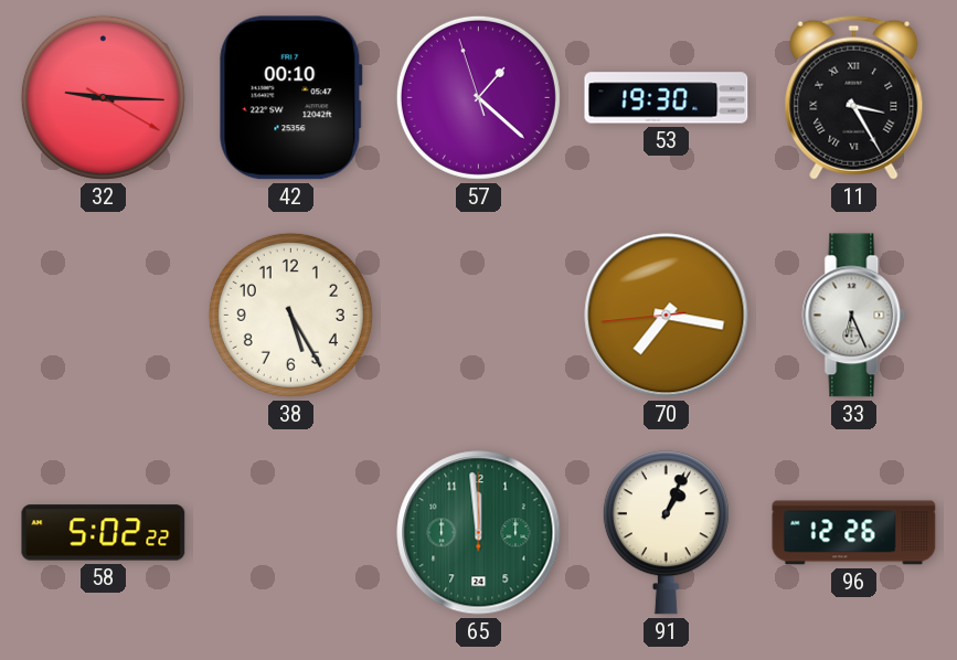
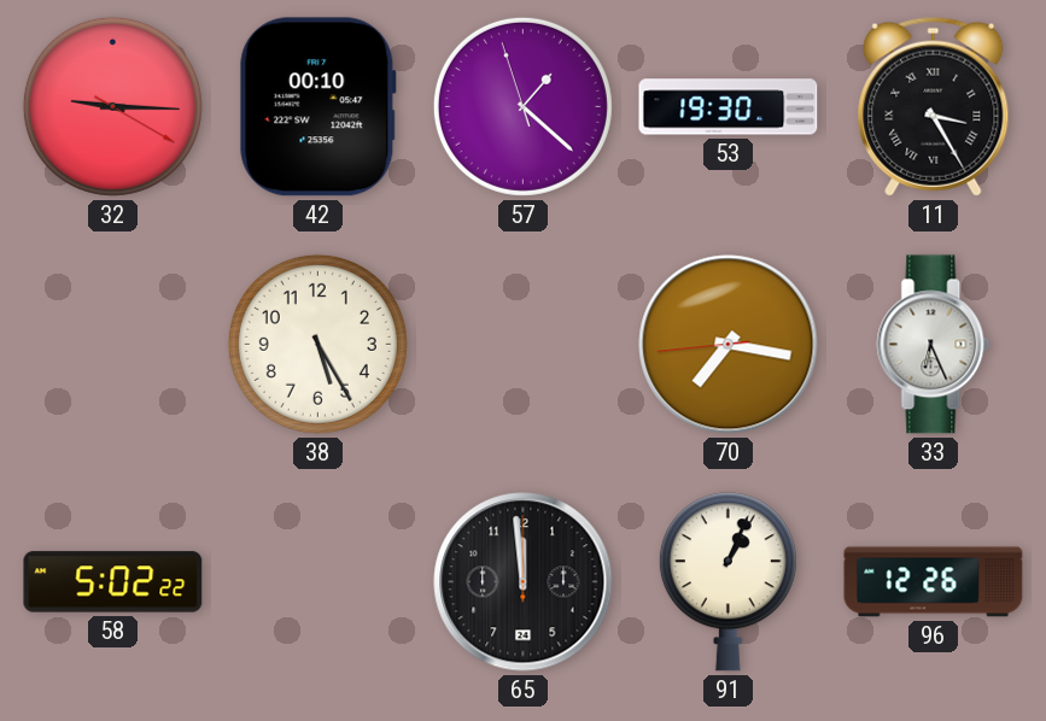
65 dial: green -> black
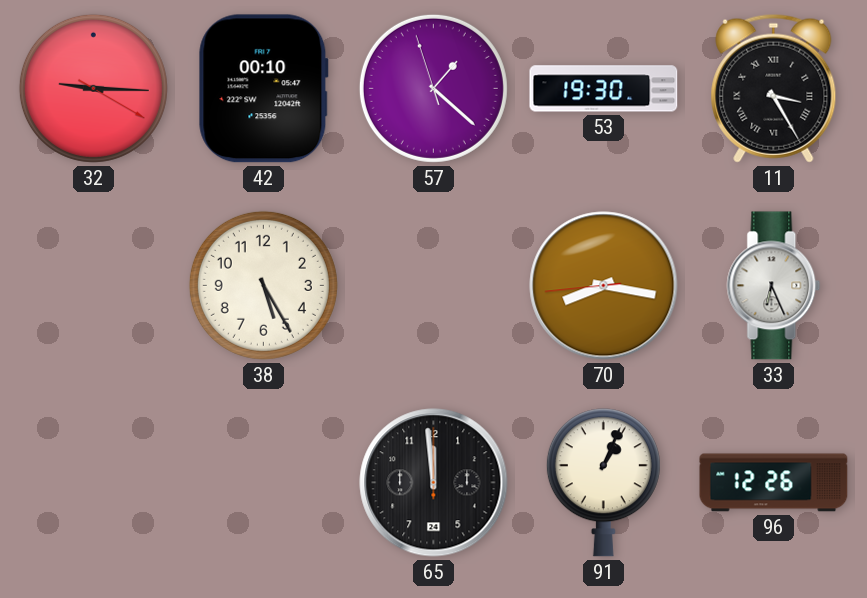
70: 7:16 -> 8:16
58: 5:02 -> none
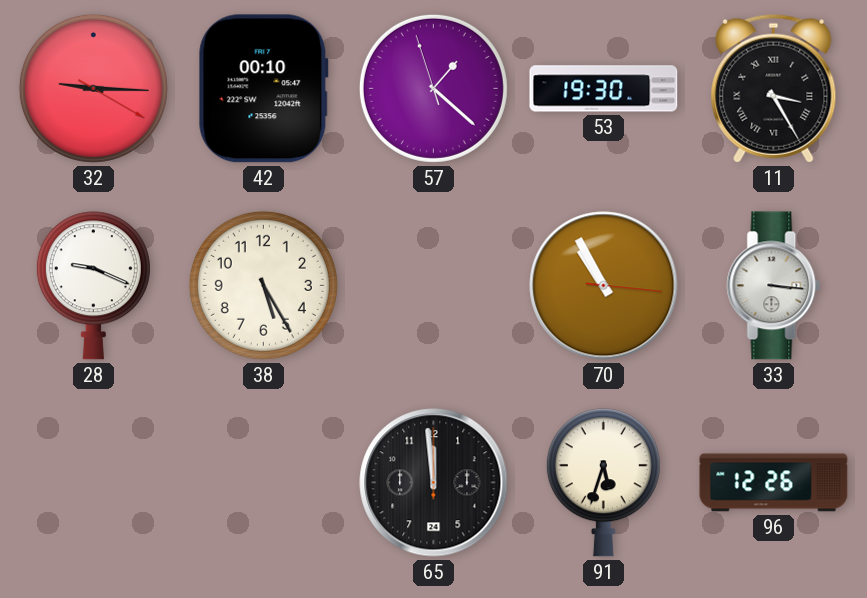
28: none -> 9:19
70: 8:16 -> 10:55
33: 6:26 -> 3:16
91: 1:04 -> 5:33
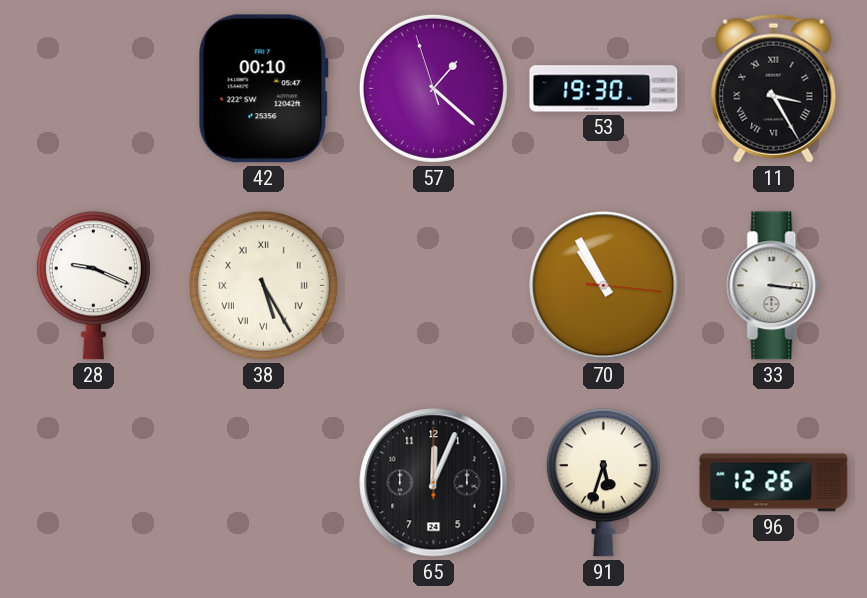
32: 9:15 -> none
38 numerals: Arabic -> Roman
65: 11:59 -> 12:04
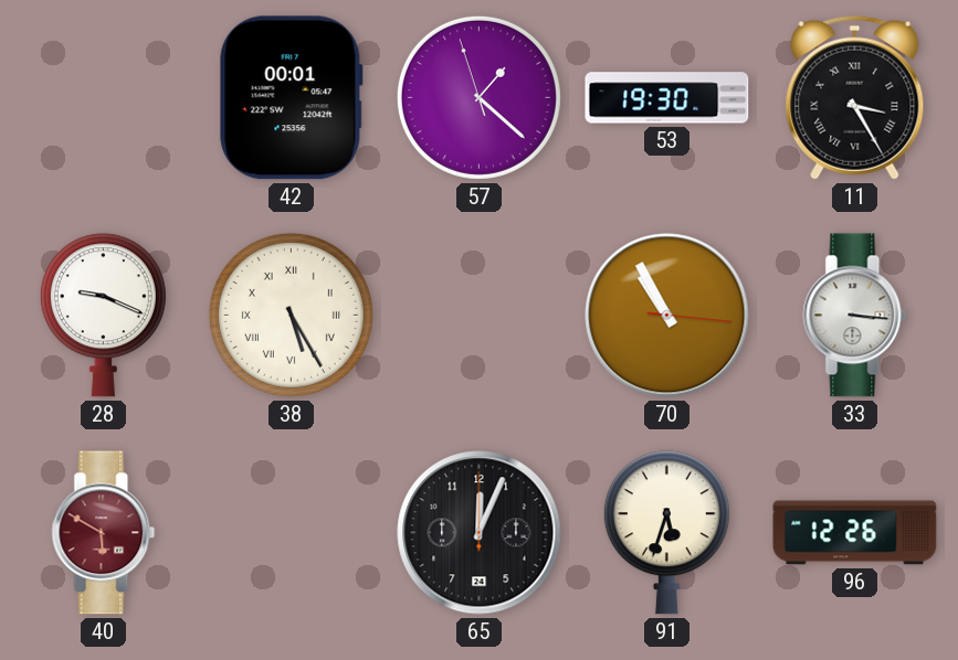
42: 00:10 -> 00:01
40: none -> 5:50
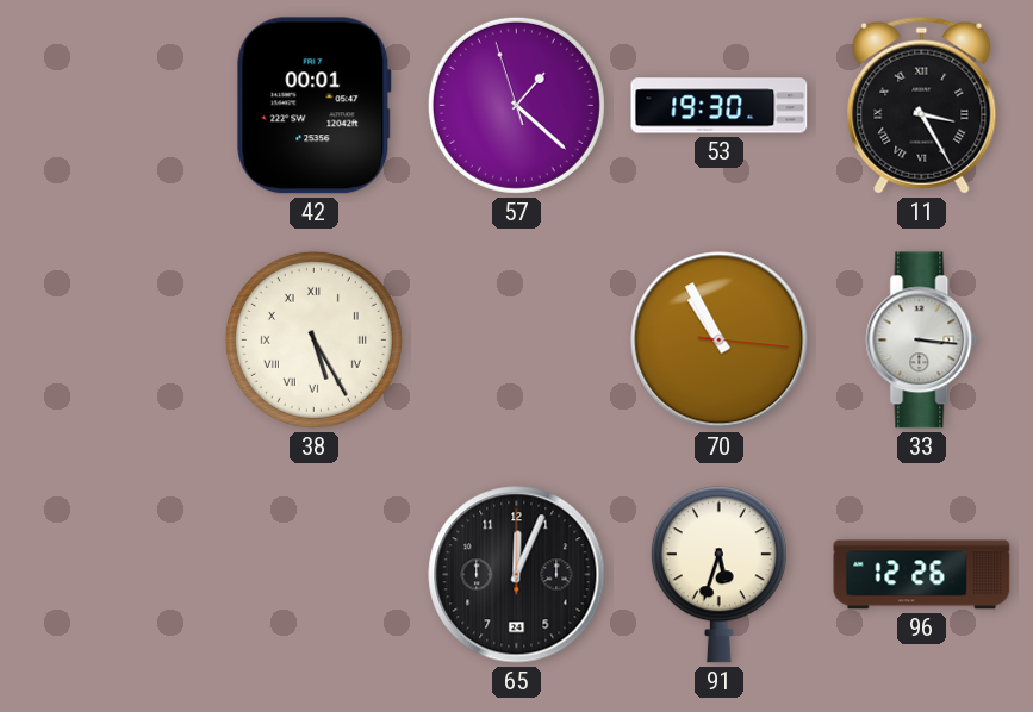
28: 9:19 -> none
40: 5:50 -> none
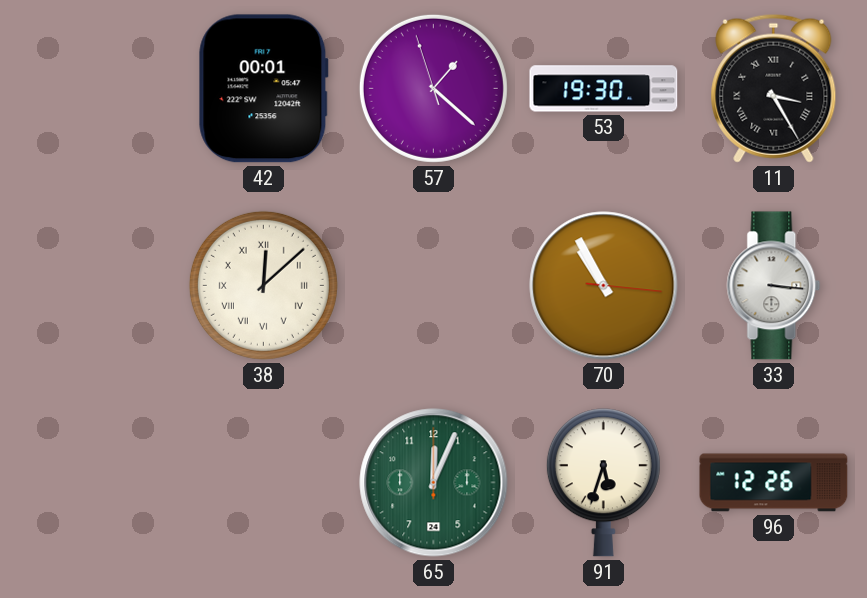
38: 5:25 -> 12:08
65 dial: black -> green
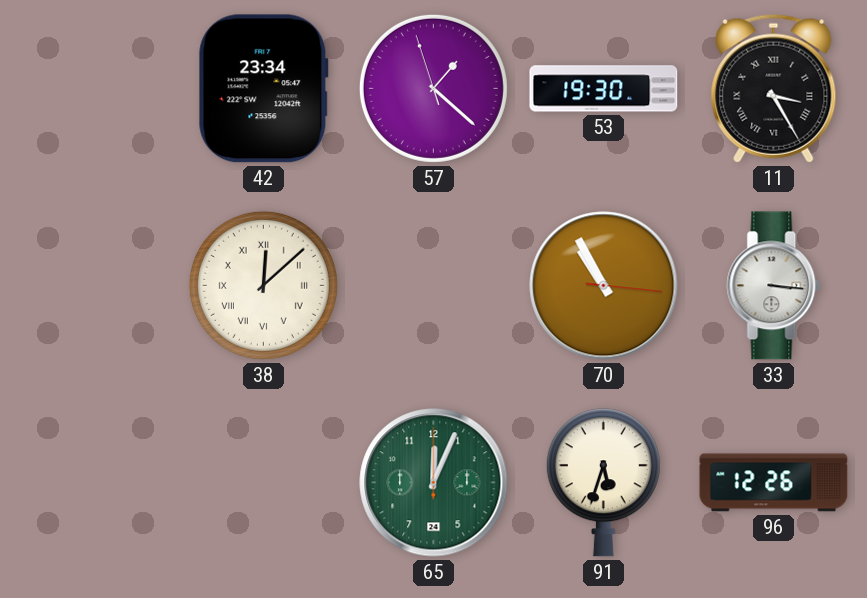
42: 00:01 -> 23:34
